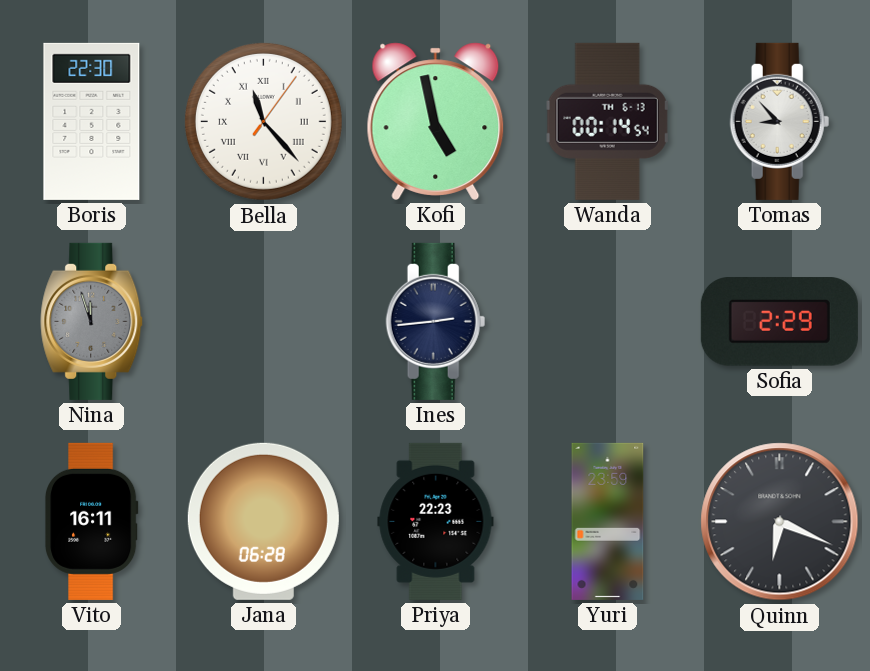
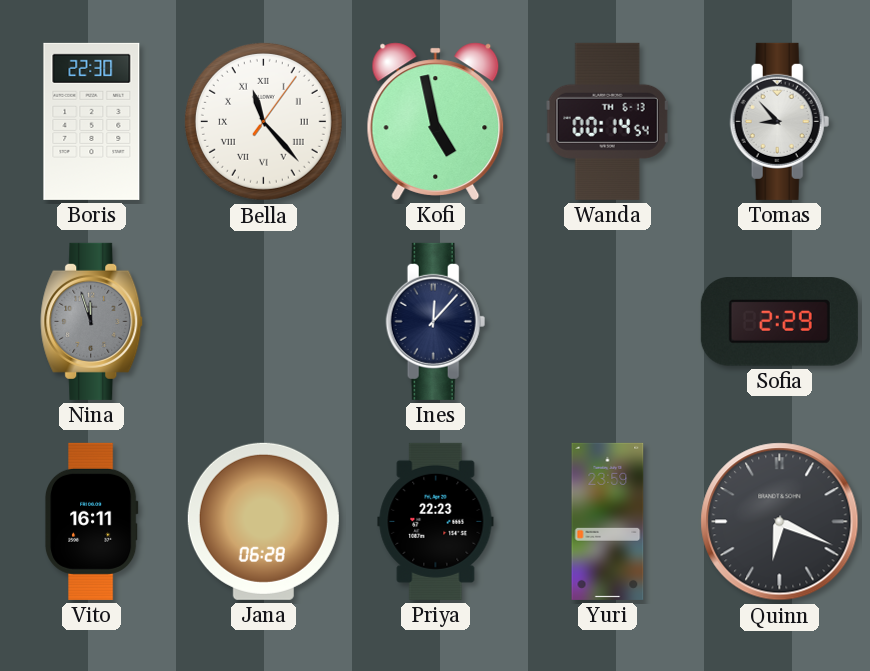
Ines: 2:44 -> 12:07
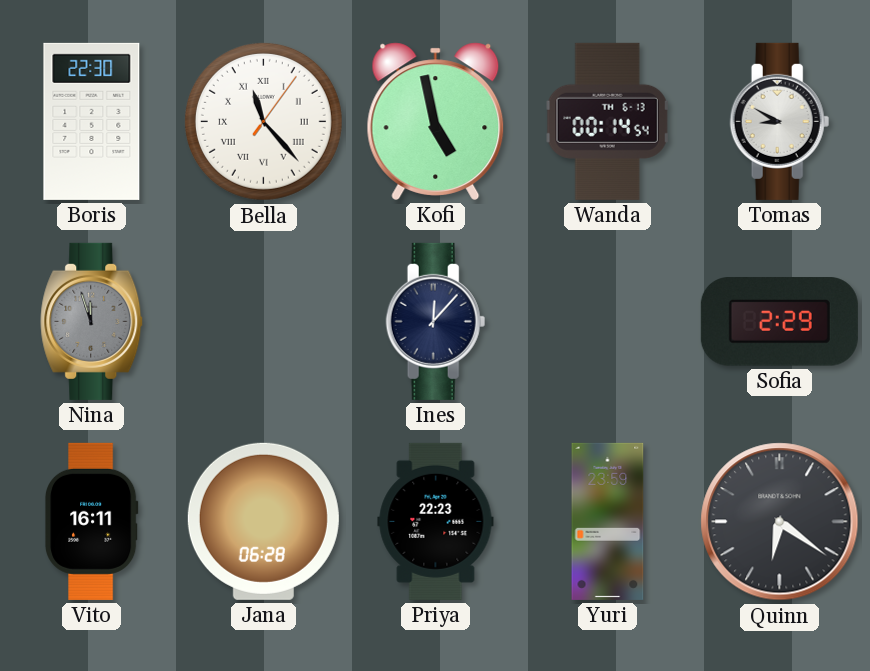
Tomas: 8:53 -> 8:50
Quinn: 6:19 -> 6:21
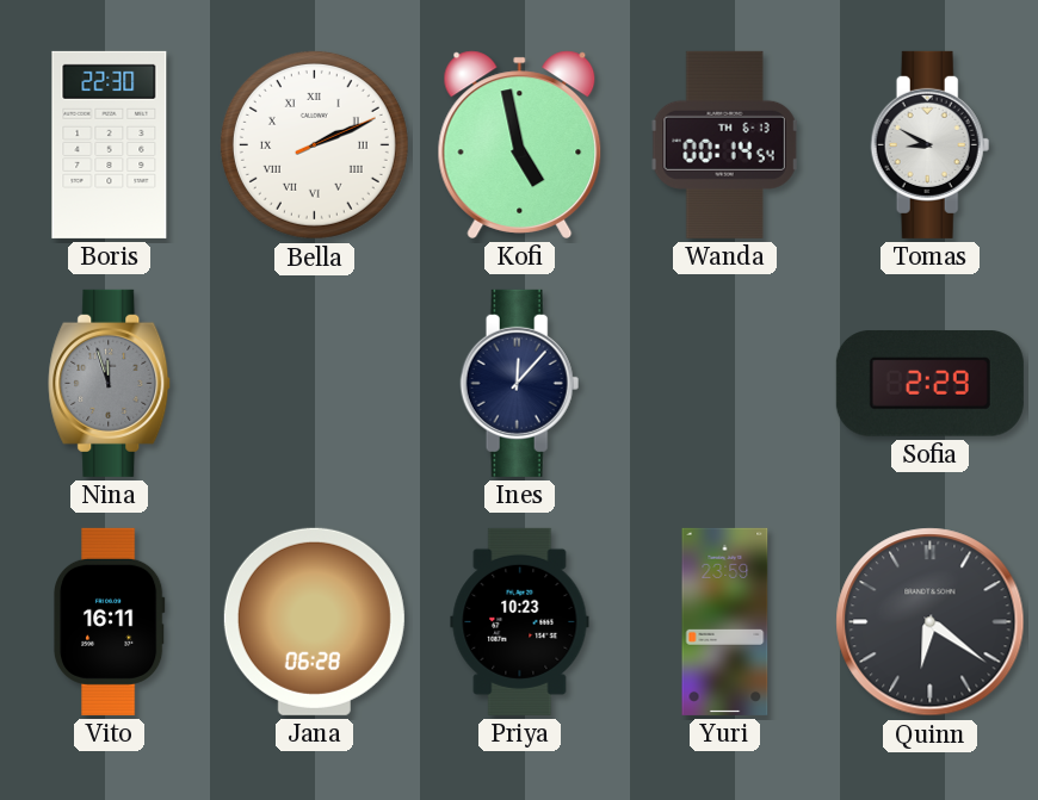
Bella: 11:23 -> 2:11
Priya: 22:23 -> 10:23
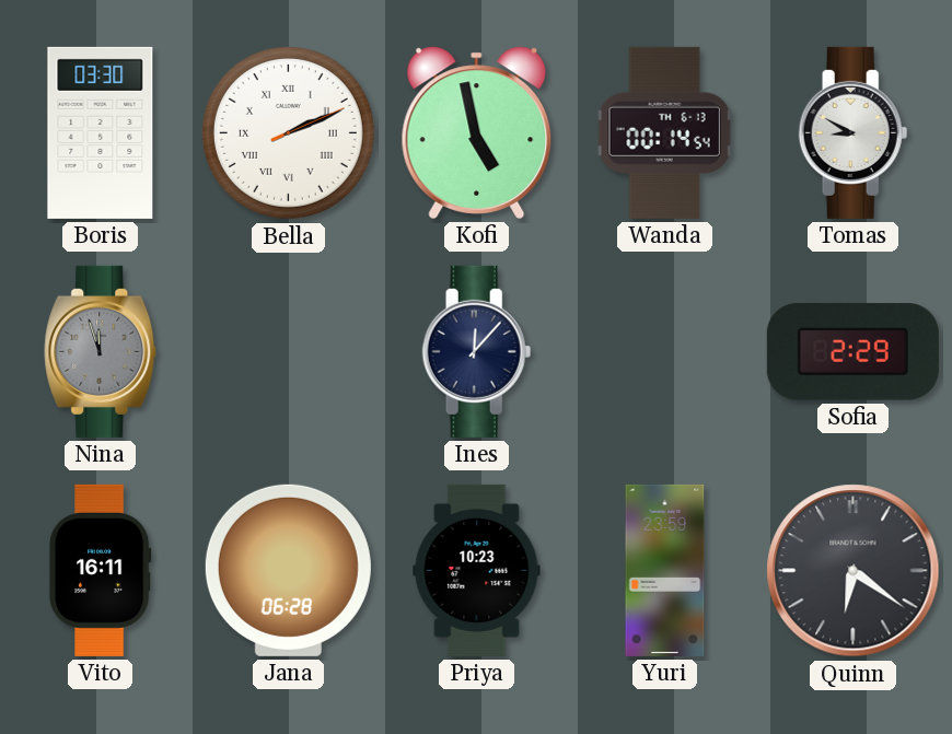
Boris: 22:30 -> 03:30
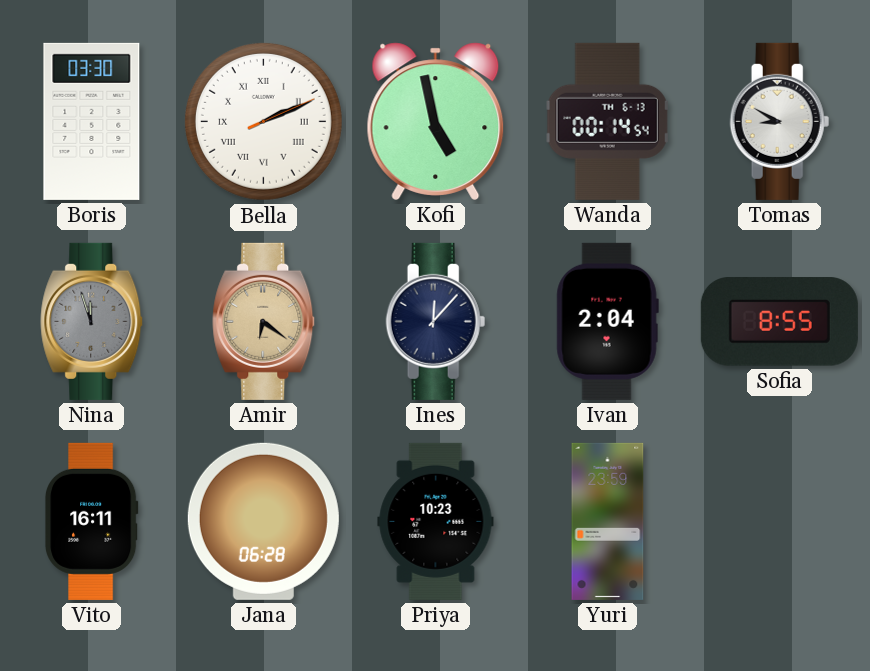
Amir: none -> 6:21
Ivan: none -> 2:04
Sofia: 2:29 -> 8:55
Quinn: 6:21 -> none
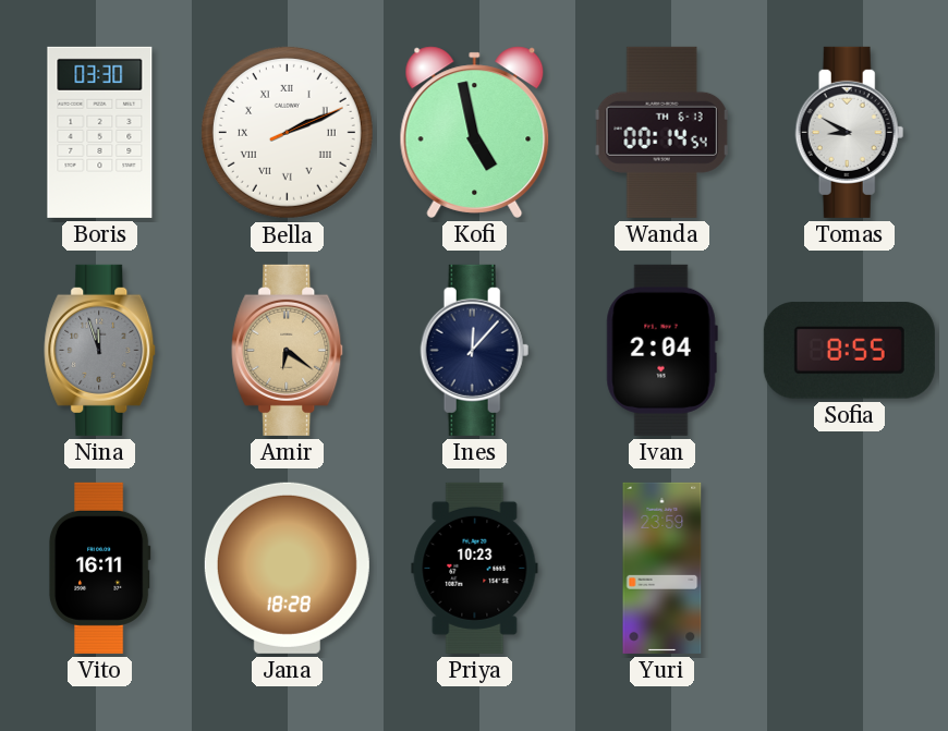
Jana: 06:28 -> 18:28
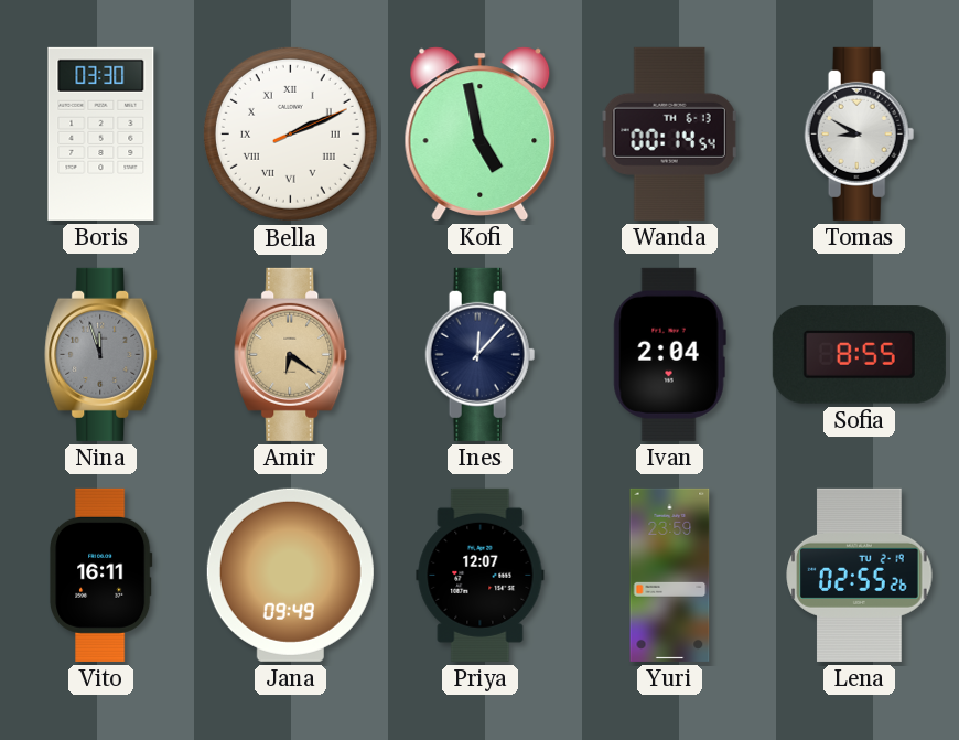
Jana: 18:28 -> 09:49
Priya: 10:23 -> 12:07
Lena: none -> 02:55
